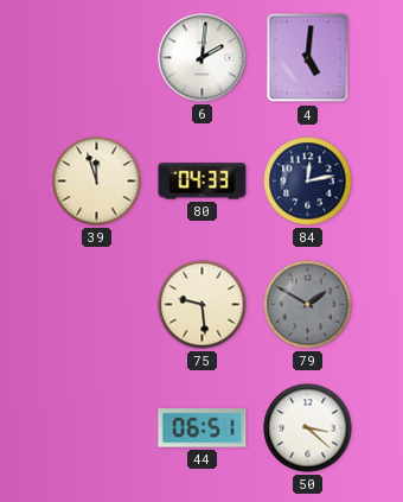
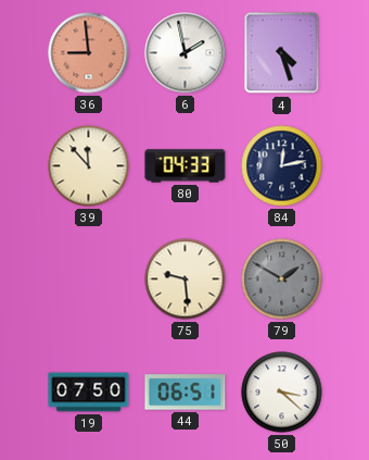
36: none -> 8:59
6: 2:01 -> 1:58
4: 5:01 -> 4:27
39: 11:57 -> 11:53
19: none -> 07:50
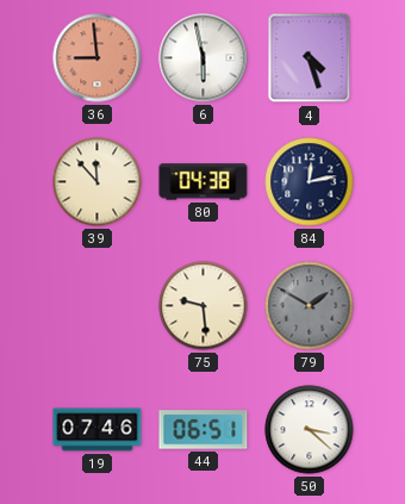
6: 1:58 -> 5:58
80: 04:33 -> 04:38
19: 07:50 -> 07:46
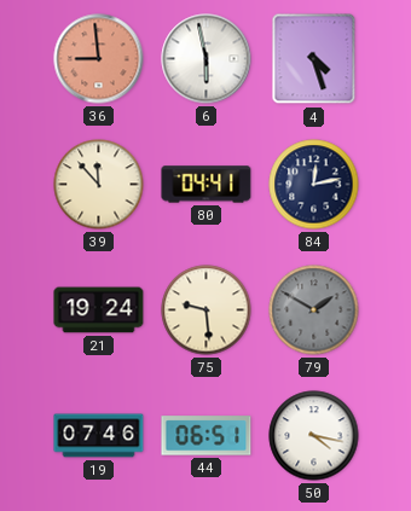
80: 04:38 -> 04:41
21: none -> 19:24
50: 3:22 -> 4:17
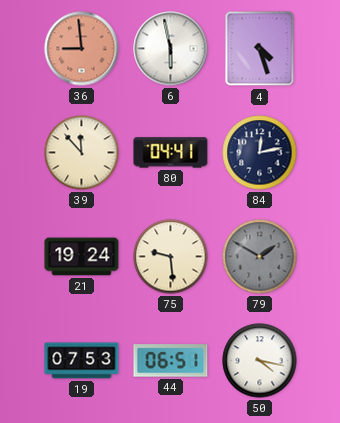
19: 07:46 -> 07:53
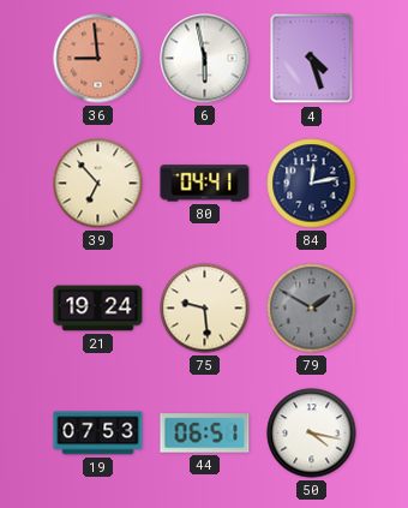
39: 11:53 -> 6:53
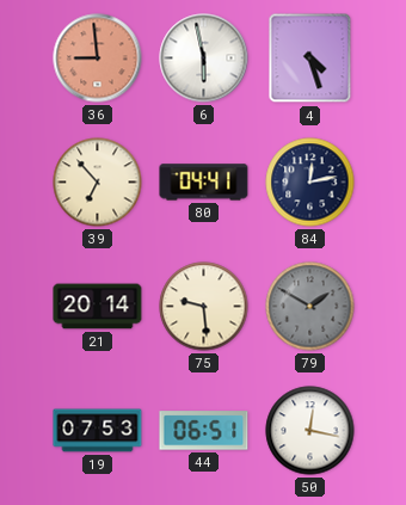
21: 19:24 -> 20:14
50: 4:17 -> 12:17
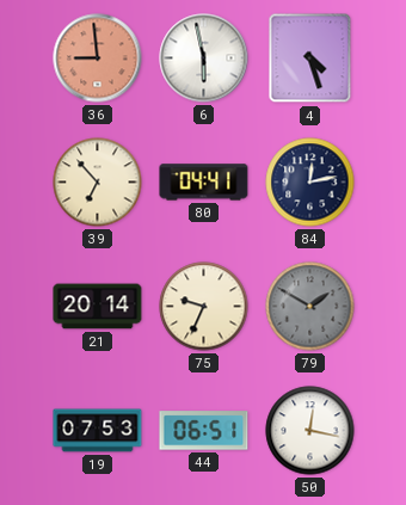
75: 9:29 -> 9:34
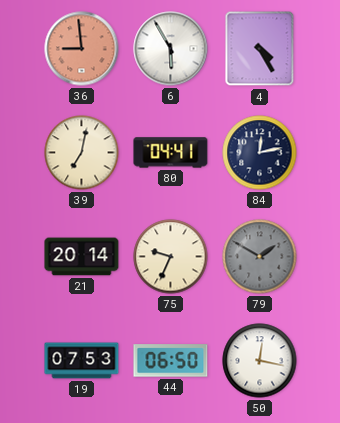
6: 5:58 -> 5:55
4: 4:27 -> 4:25
39: 6:53 -> 7:02
44: 06:51 -> 06:50
